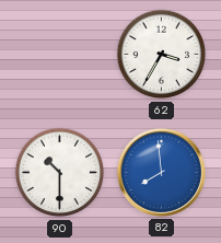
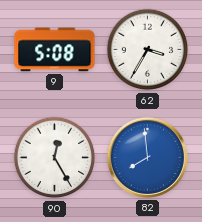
9: none -> 5:08
90: 10:30 -> 12:25
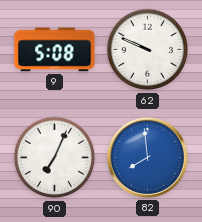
62: 3:35 -> 9:49
90: 12:25 -> 7:04
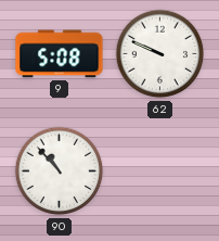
90: 7:04 -> 10:53
82: 7:59 -> none
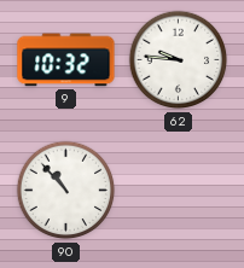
9: 5:08 -> 10:32
62: 9:49 -> 9:46
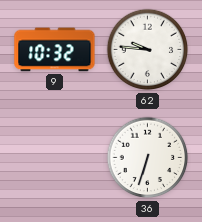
90: 10:53 -> none
36: none -> 6:33
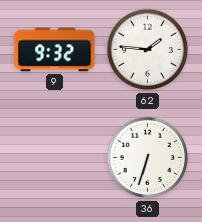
9: 10:32 -> 9:32
62: 9:46 -> 1:46
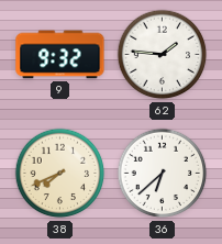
38: none -> 7:41
36: 6:33 -> 6:38
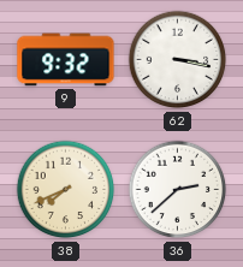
62: 1:46 -> 3:17
36: 6:38 -> 2:38
